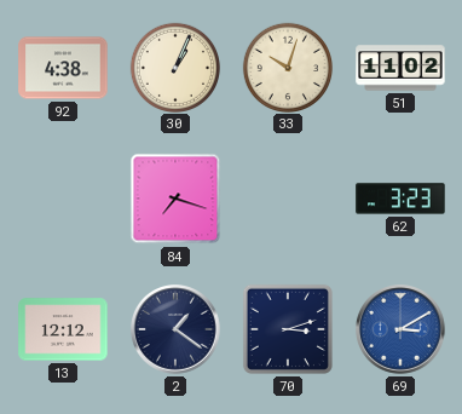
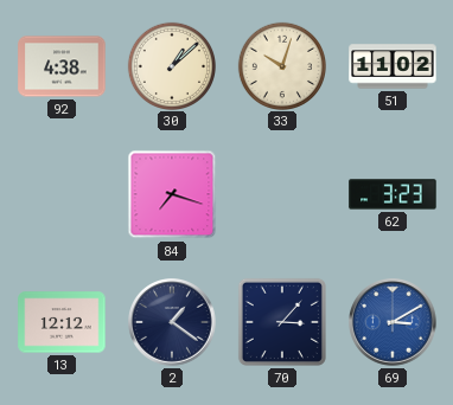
30: 1:04 -> 1:08
70: 3:12 -> 3:07
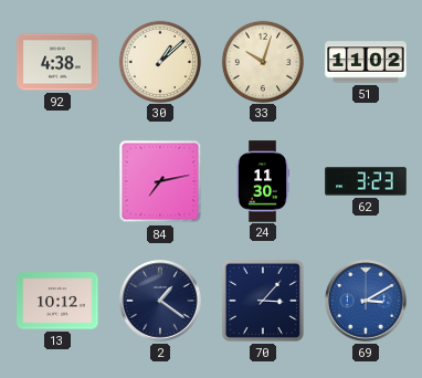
84: 7:18 -> 7:13
24: none -> 11:30
13: 12:12 -> 10:12
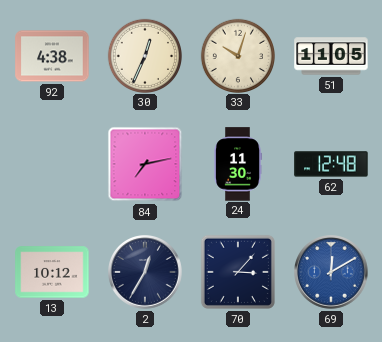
30: 1:08 -> 12:34
51: 11:02 -> 11:05
62: 3:23 -> 12:48
2: 1:21 -> 12:35
69: 3:10 -> 12:10
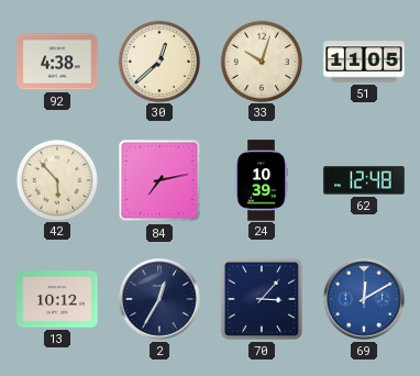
30: 12:34 -> 12:38
42: none -> 5:53
24: 11:30 -> 10:39
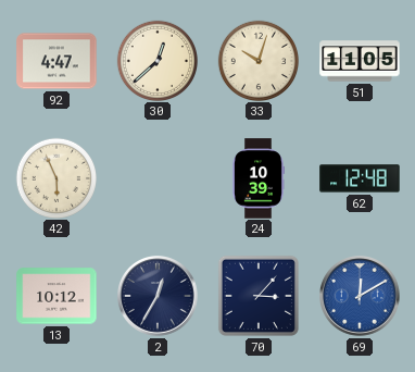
92: 4:38 -> 4:47
42: 5:53 -> 5:56
84: 7:13 -> none
